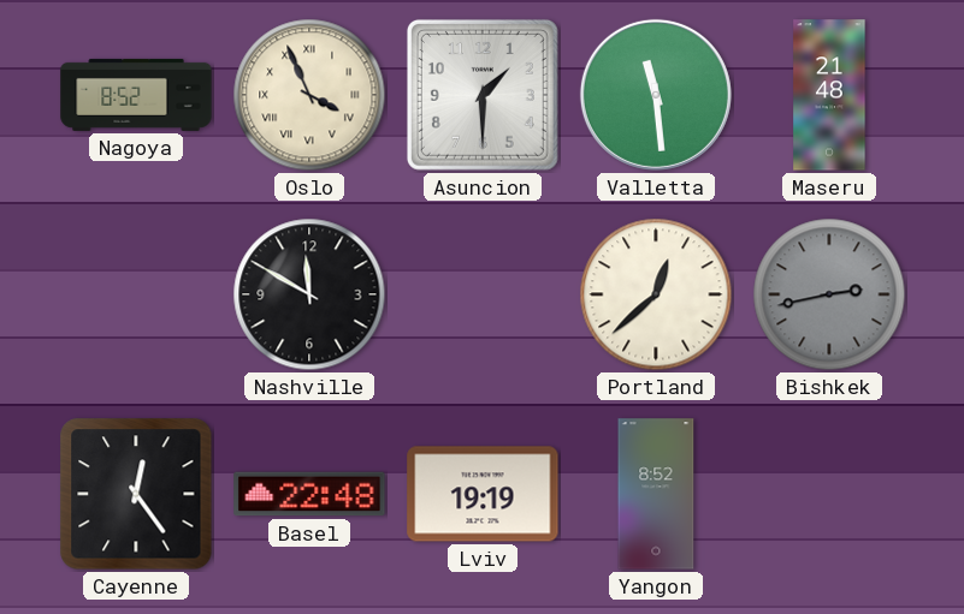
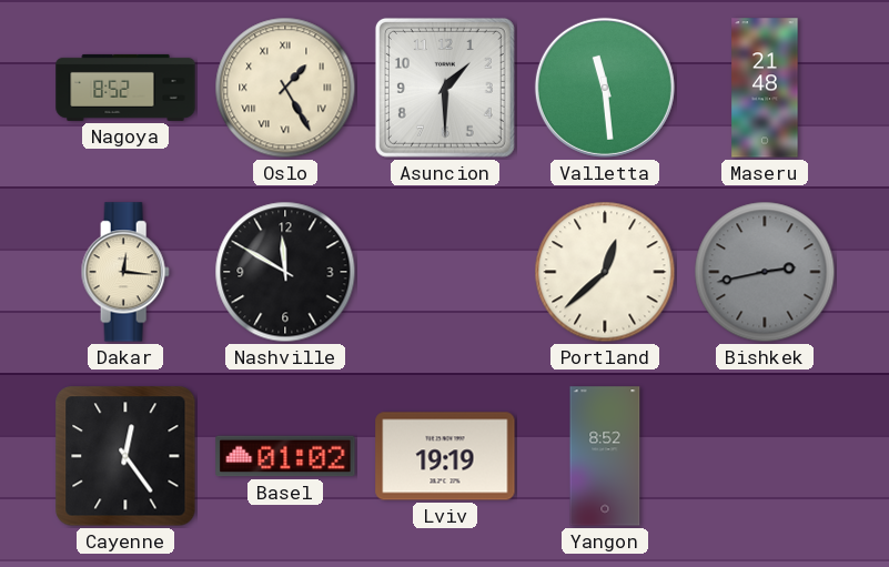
Oslo: 3:56 -> 1:25
Dakar: none -> 12:16
Basel: 22:48 -> 01:02
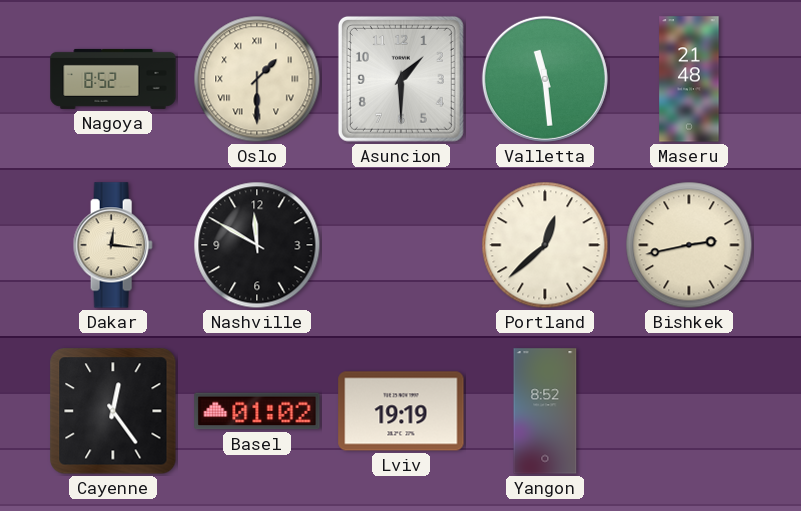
Oslo: 1:25 -> 1:30
Bishkek dial: grey -> cream
